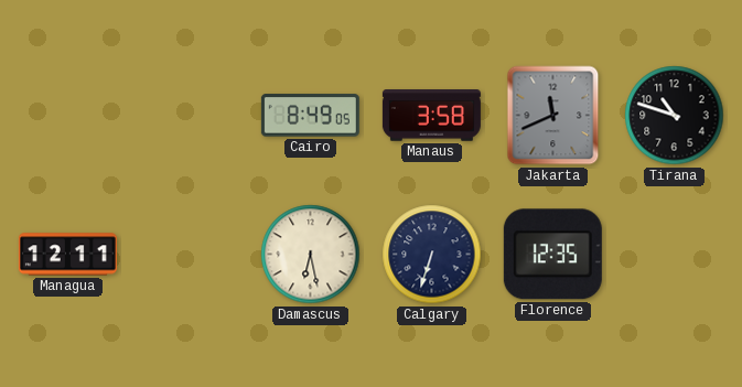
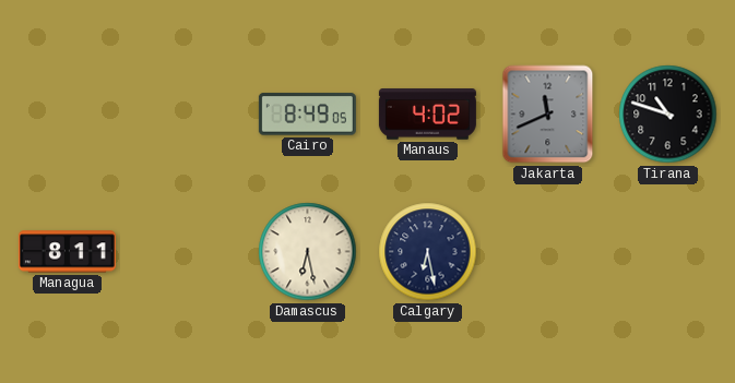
Manaus: 3:58 -> 4:02
Managua: 12:11 -> 8:11
Calgary: 6:33 -> 6:28
Florence: 12:35 -> none
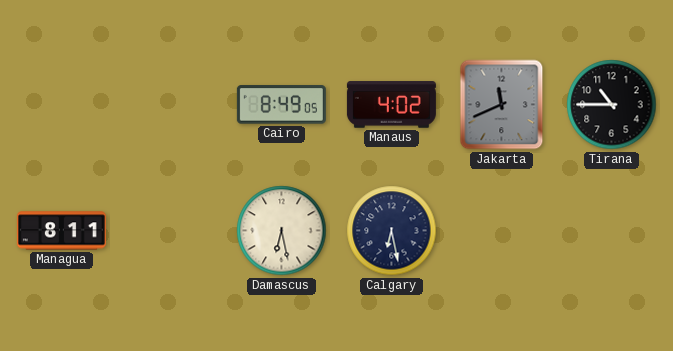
Tirana: 10:48 -> 10:45
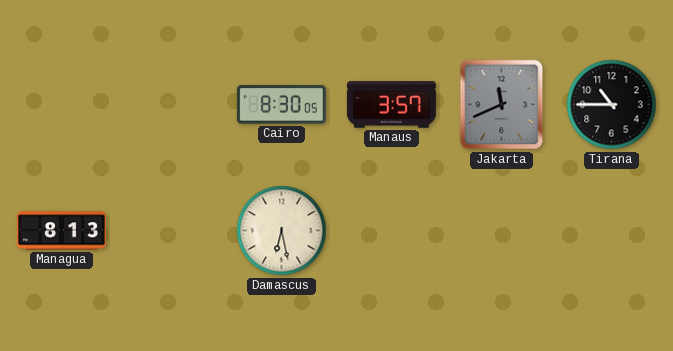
Cairo: 8:49 -> 8:30
Manaus: 4:02 -> 3:57
Managua: 8:11 -> 8:13
Calgary: 6:28 -> none
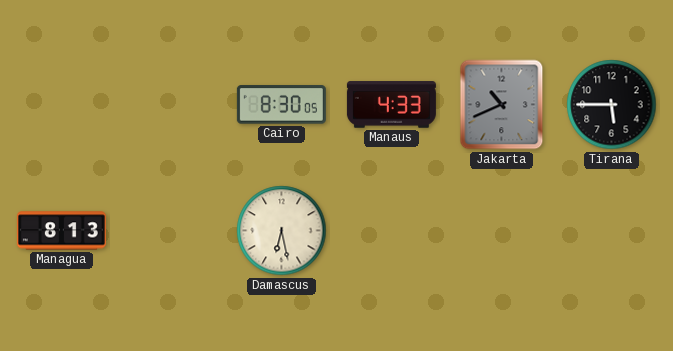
Manaus: 3:57 -> 4:33
Jakarta: 11:41 -> 10:41
Tirana: 10:45 -> 5:45
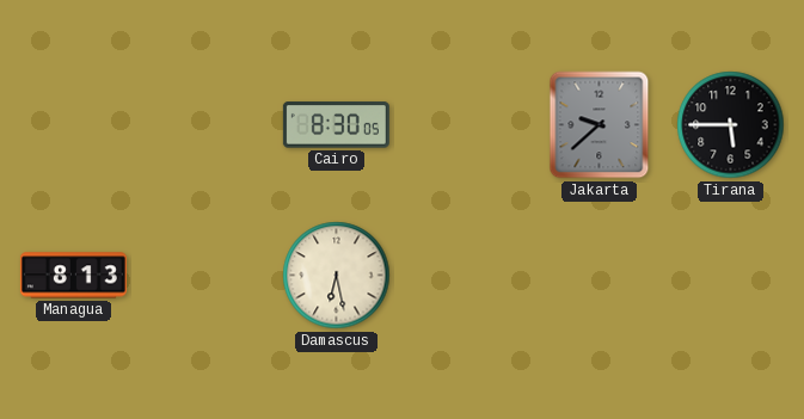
Manaus: 4:33 -> none
Jakarta: 10:41 -> 9:38
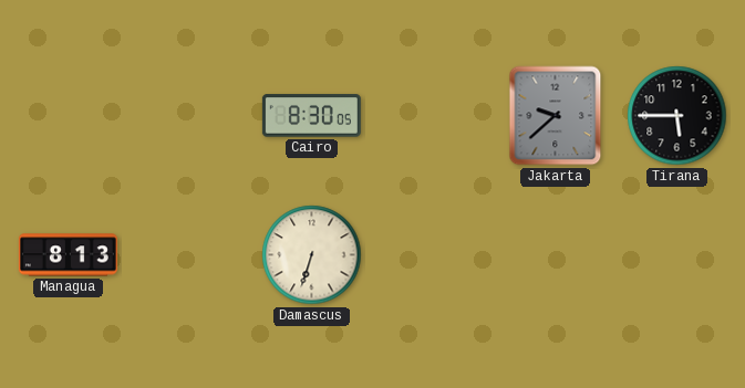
Damascus: 6:28 -> 6:33
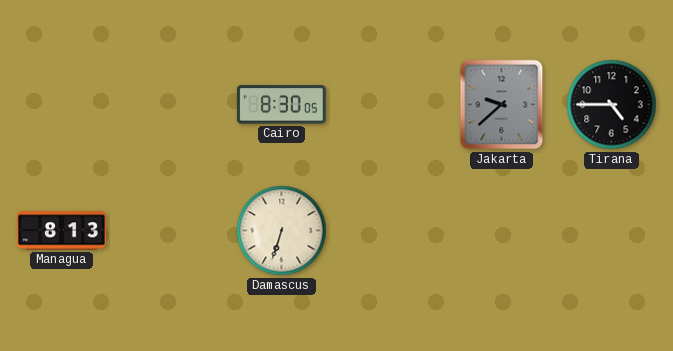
Tirana: 5:45 -> 4:45
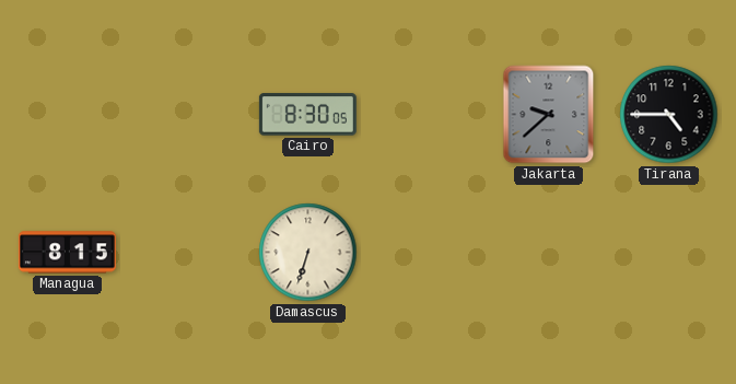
Managua: 8:13 -> 8:15
